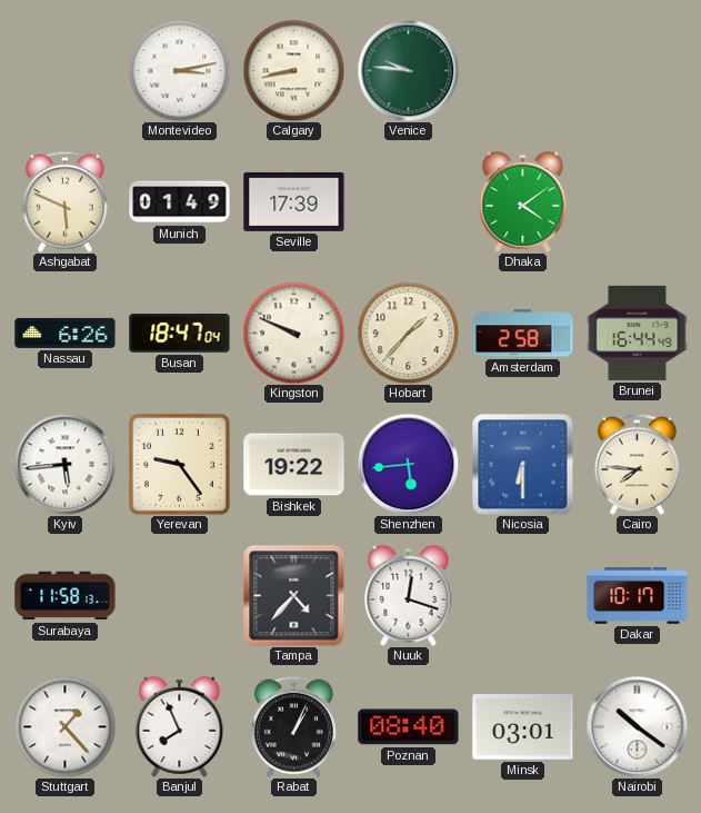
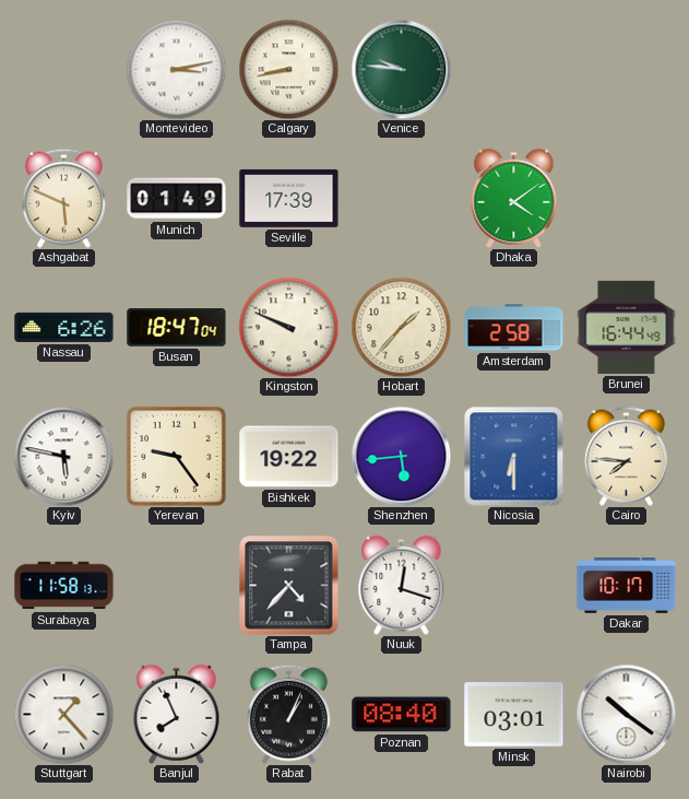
Kyiv: 5:44 -> 5:47
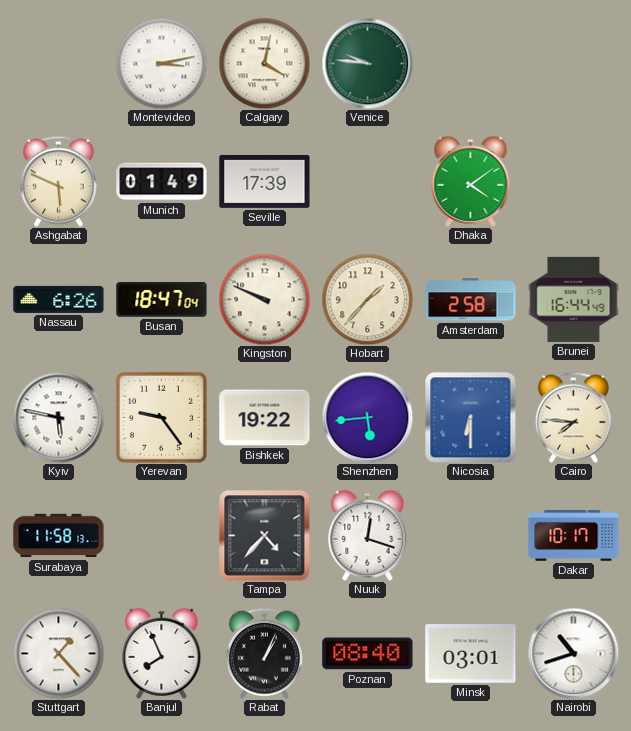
Calgary: 8:43 -> 4:02
Nairobi: 10:21 -> 10:42
